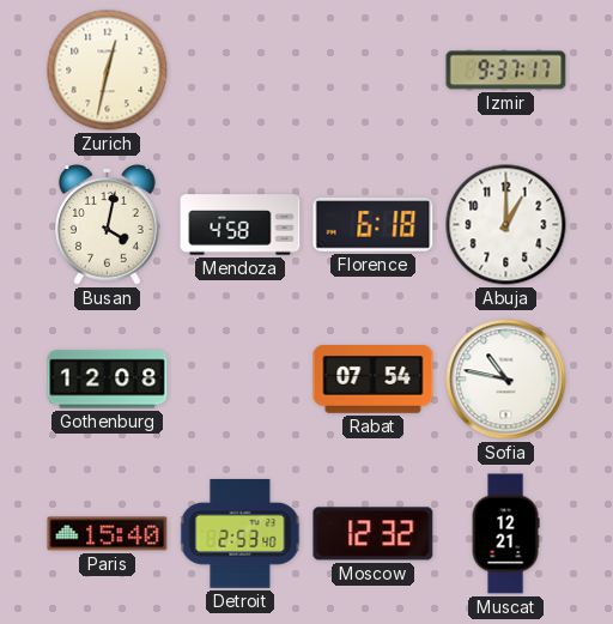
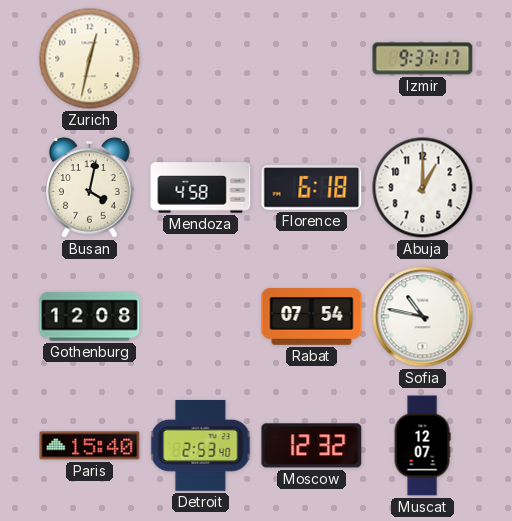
Muscat: 12:21 -> 12:07
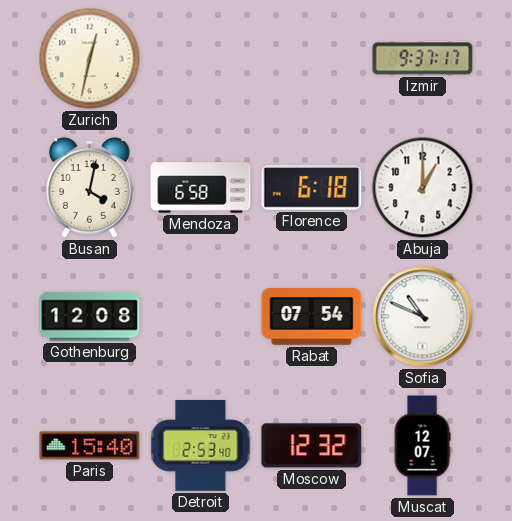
Mendoza: 4:58 -> 6:58
Sofia: 10:47 -> 10:49
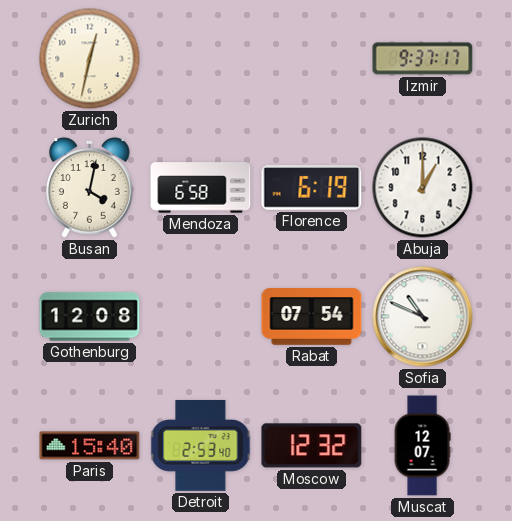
Florence: 6:18 -> 6:19
